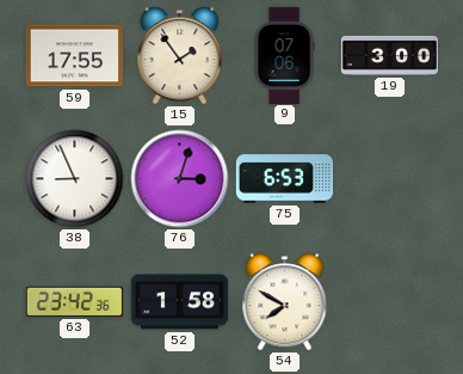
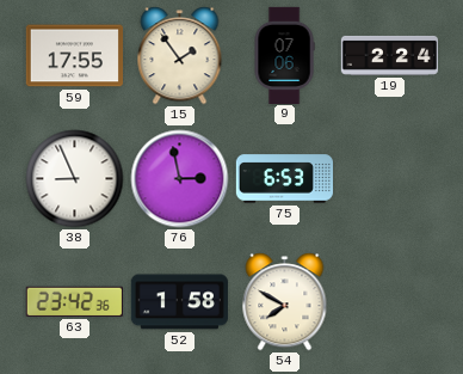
19: 3:00 -> 2:24
76: 3:03 -> 2:58
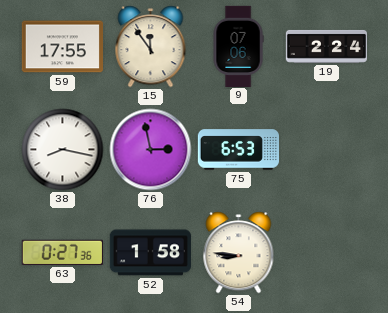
15: 1:54 -> 11:54
38: 8:56 -> 8:17
63: 23:42 -> 0:27
54: 7:50 -> 8:46
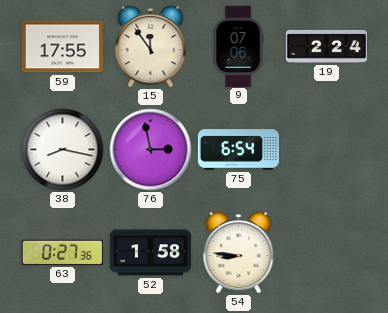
75: 6:53 -> 6:54
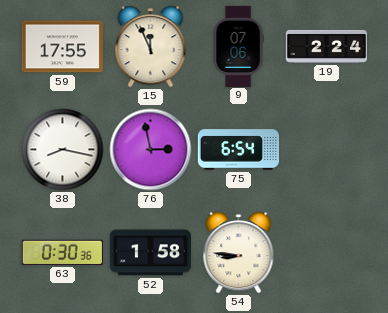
15: 11:54 -> 11:56
63: 0:27 -> 0:30
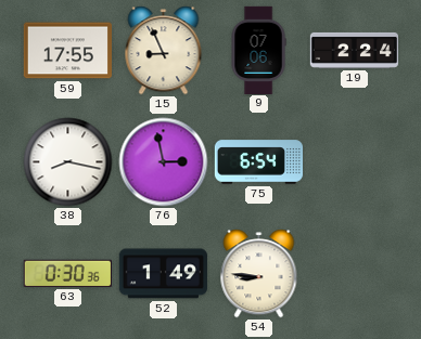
15: 11:56 -> 8:56
52: 1:58 -> 1:49
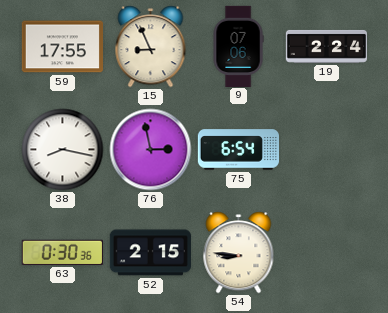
52: 1:49 -> 2:15
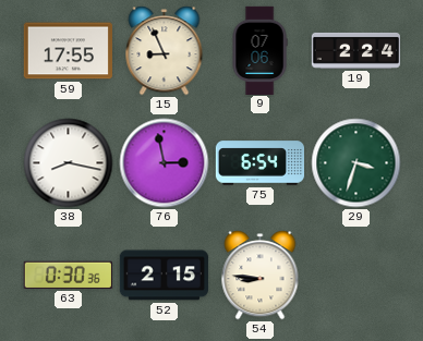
29: none -> 3:33
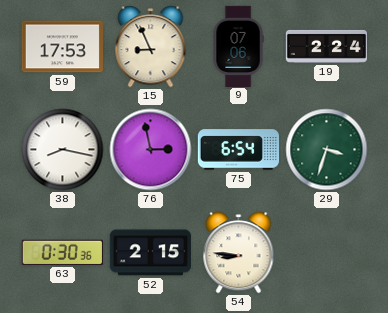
59: 17:55 -> 17:53
